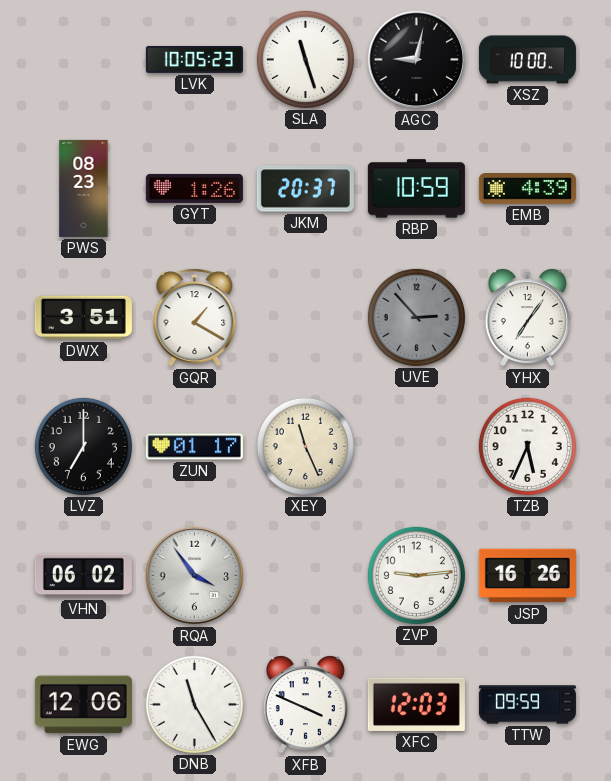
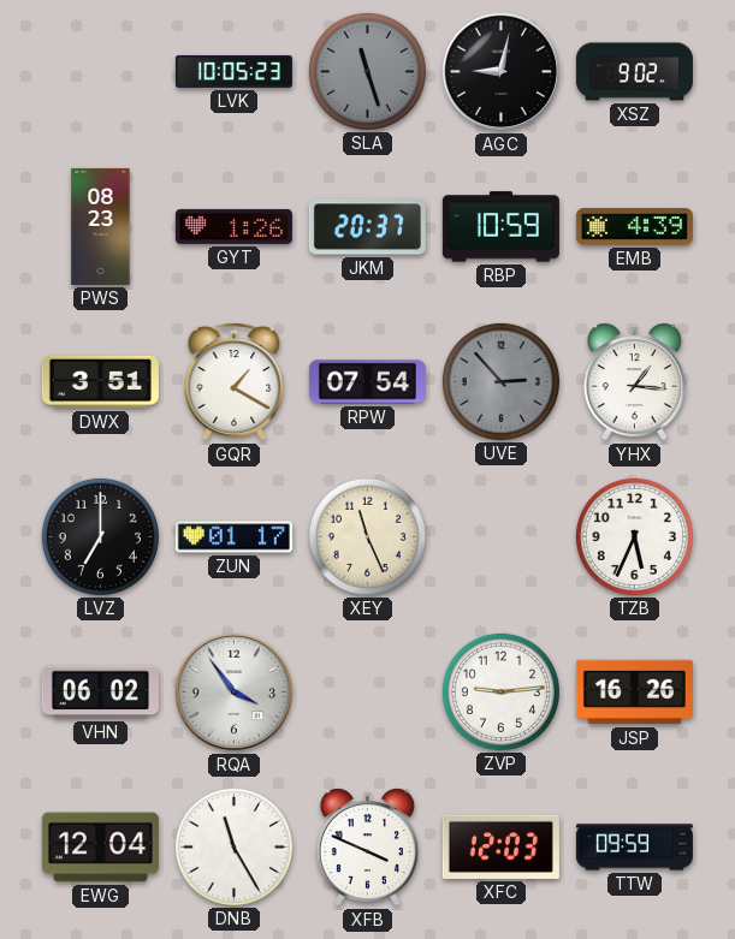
SLA dial: white -> grey
XSZ: 10:00 -> 9:02
RPW: none -> 07:54
YHX: 7:06 -> 1:16
EWG: 12:06 -> 12:04
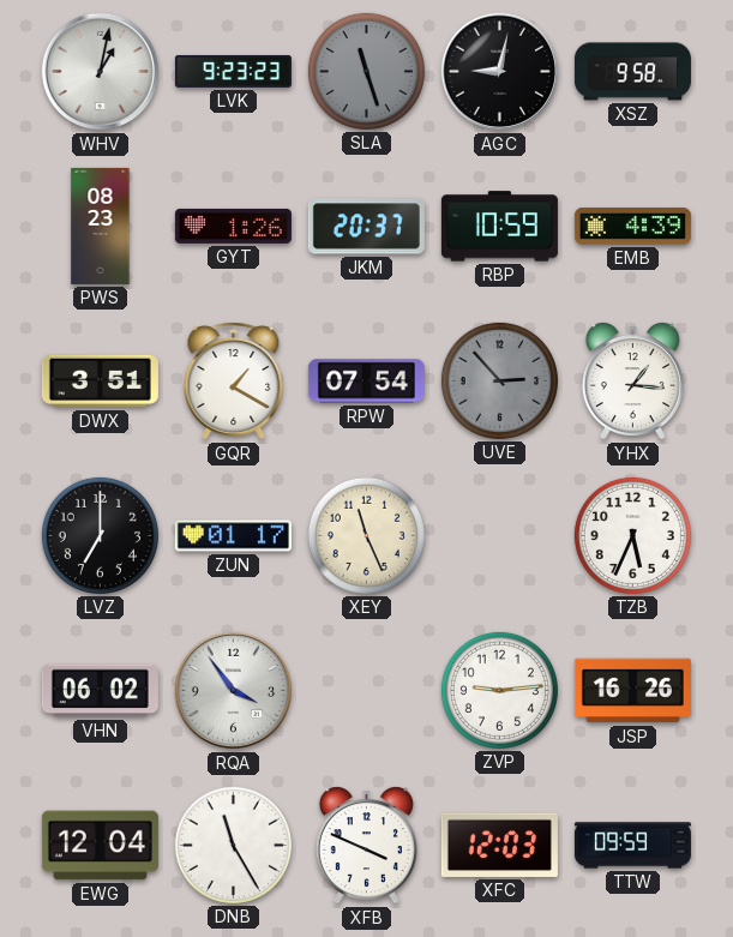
WHV: none -> 1:02
LVK: 10:05 -> 9:23
XSZ: 9:02 -> 9:58
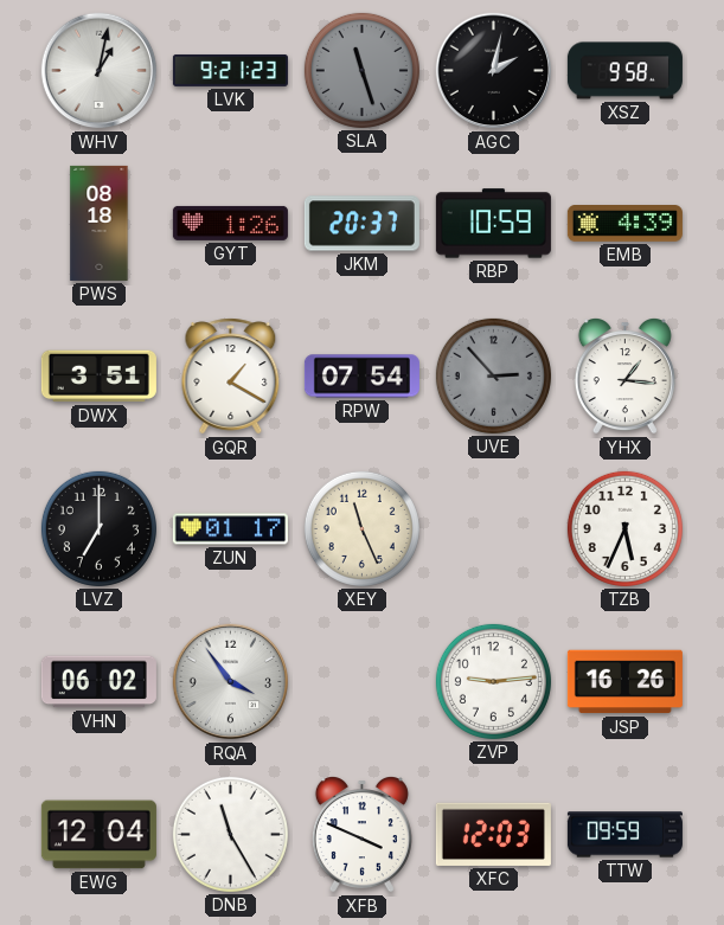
LVK: 9:23 -> 9:21
AGC: 9:02 -> 2:02
PWS: 08:23 -> 08:18
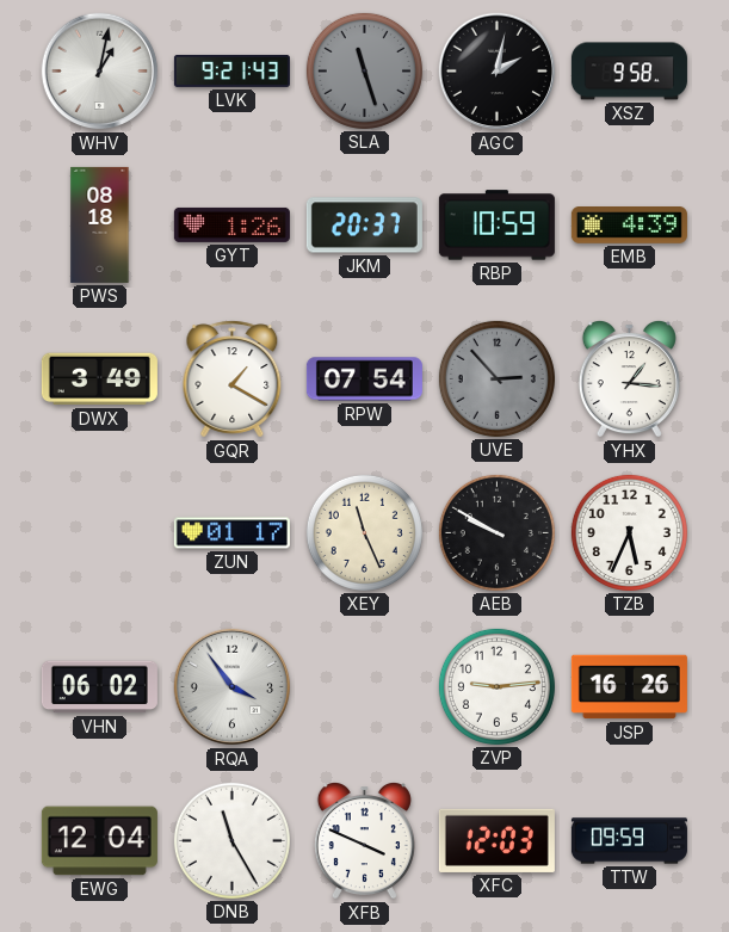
LVK: 9:21:23 -> 9:21:43
DWX: 3:51 -> 3:49
LVZ: 7:00 -> none
AEB: none -> 9:50
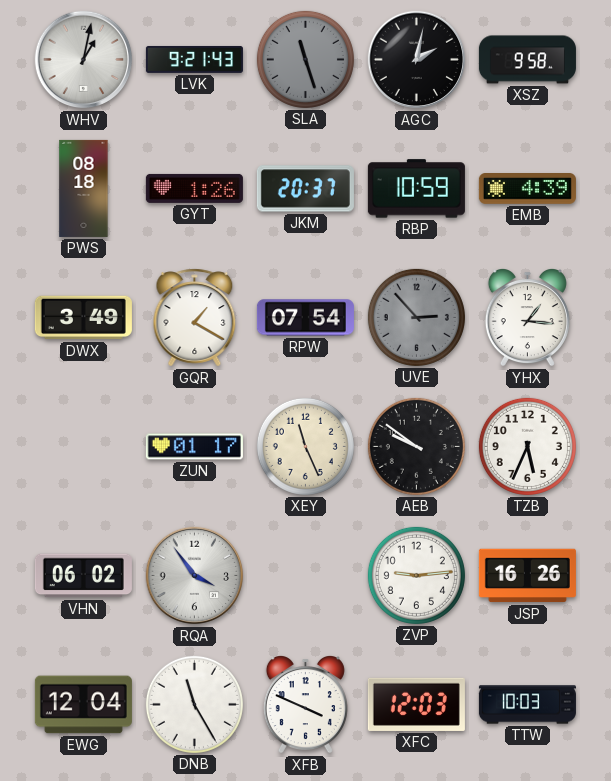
AEB: 9:50 -> 9:51
TTW: 09:59 -> 10:03
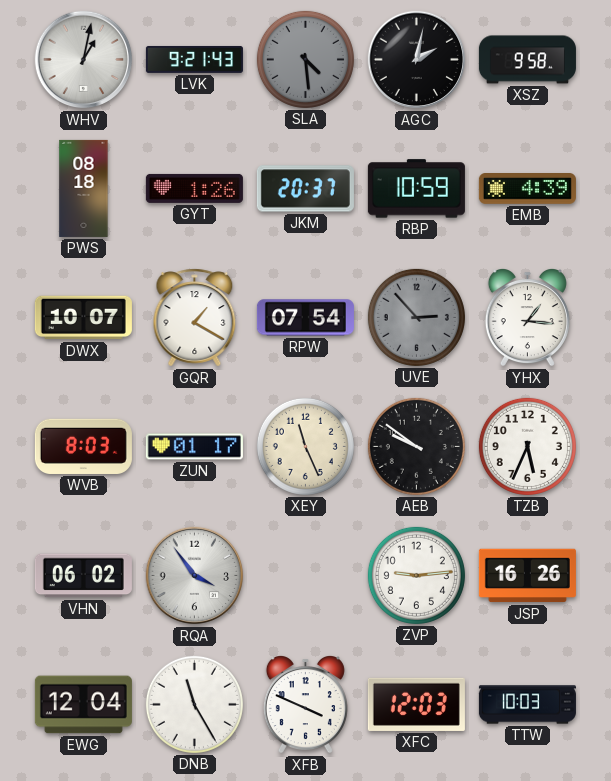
SLA: 11:27 -> 4:29
DWX: 3:49 -> 10:07
WVB: none -> 8:03
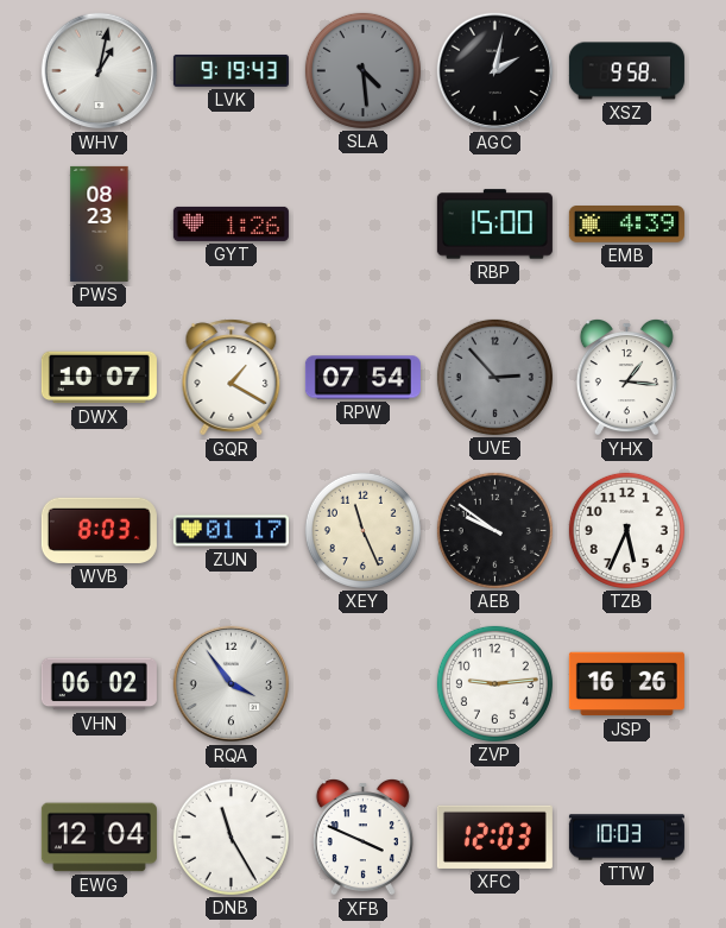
LVK: 9:21 -> 9:19
PWS: 08:18 -> 08:23
JKM: 20:37 -> none
RBP: 10:59 -> 15:00
